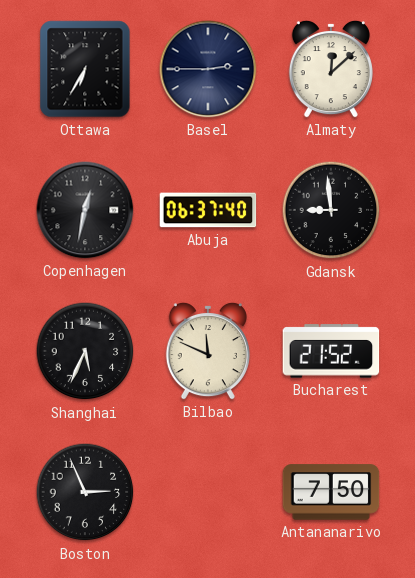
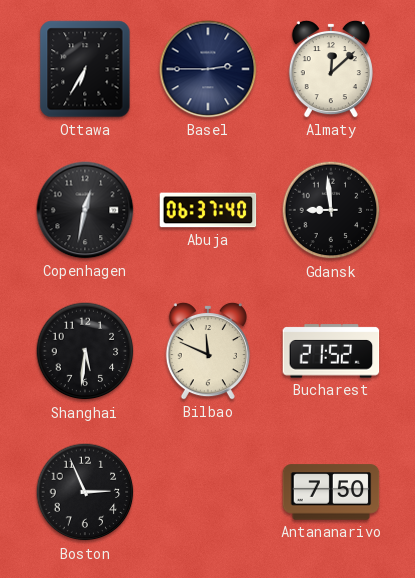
Shanghai: 5:34 -> 5:31
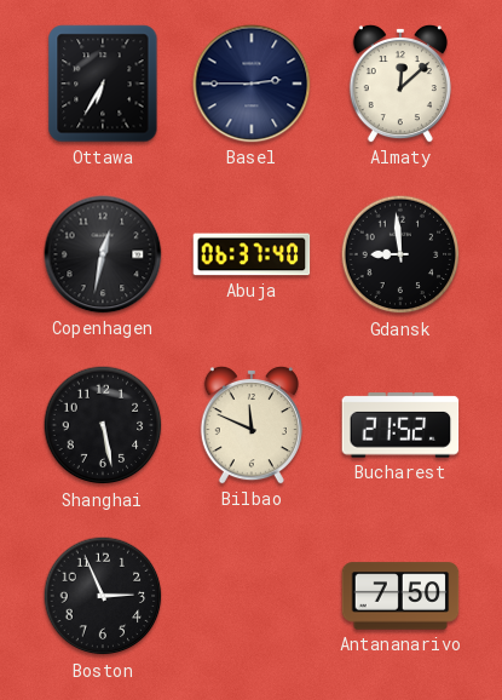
Shanghai: 5:31 -> 5:28
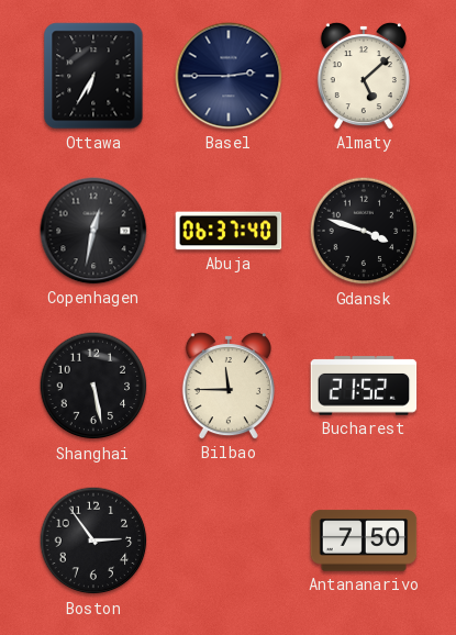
Almaty: 12:08 -> 5:08
Gdansk: 8:59 -> 3:48
Bilbao: 11:49 -> 11:45
Boston: 2:56 -> 2:54
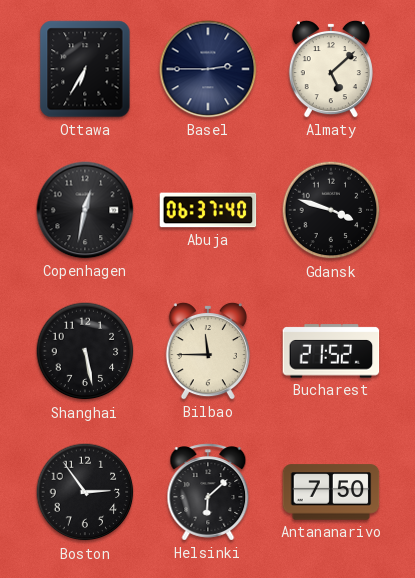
Helsinki: none -> 6:08
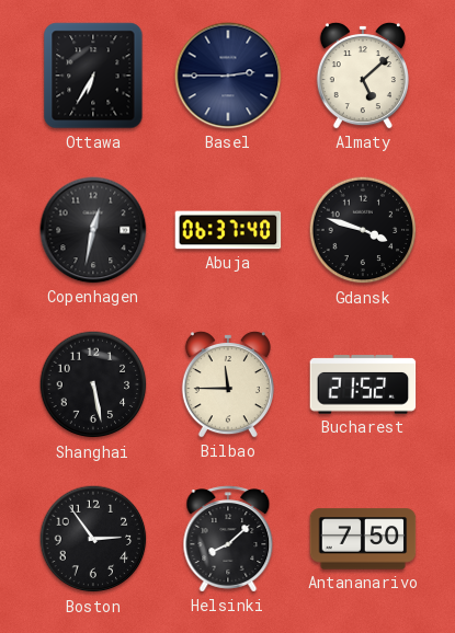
Helsinki: 6:08 -> 8:08
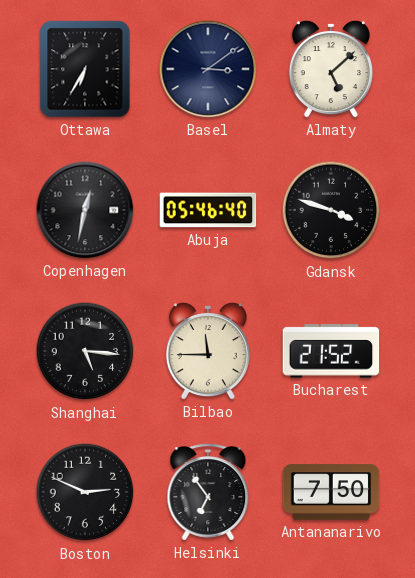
Basel: 2:45 -> 3:09
Abuja: 06:37 -> 05:46
Shanghai: 5:28 -> 5:16
Boston: 2:54 -> 2:49
Helsinki: 8:08 -> 6:54
